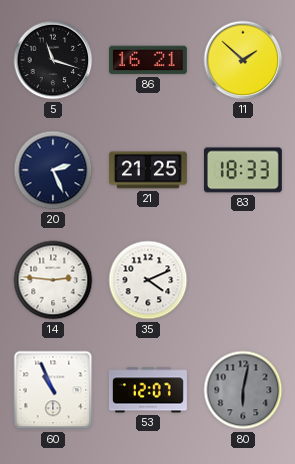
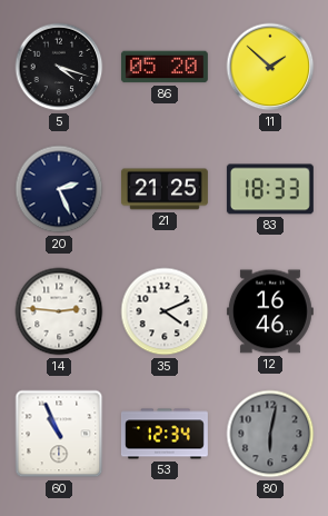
5: 11:18 -> 4:18
86: 16:21 -> 05:20
12: none -> 16:46
53: 12:07 -> 12:34
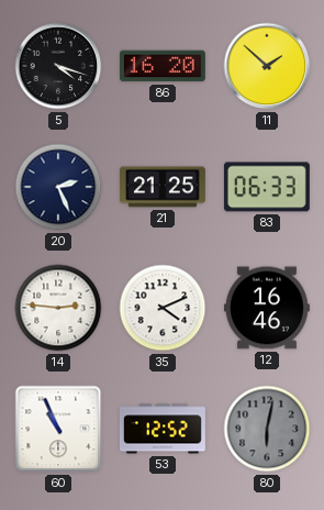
86: 05:20 -> 16:20
83: 18:33 -> 06:33
53: 12:34 -> 12:52
